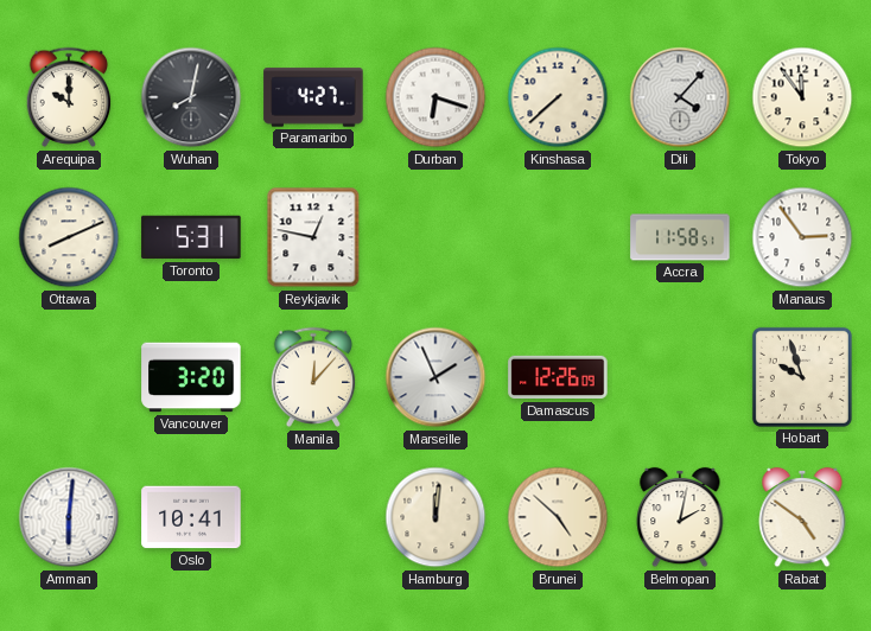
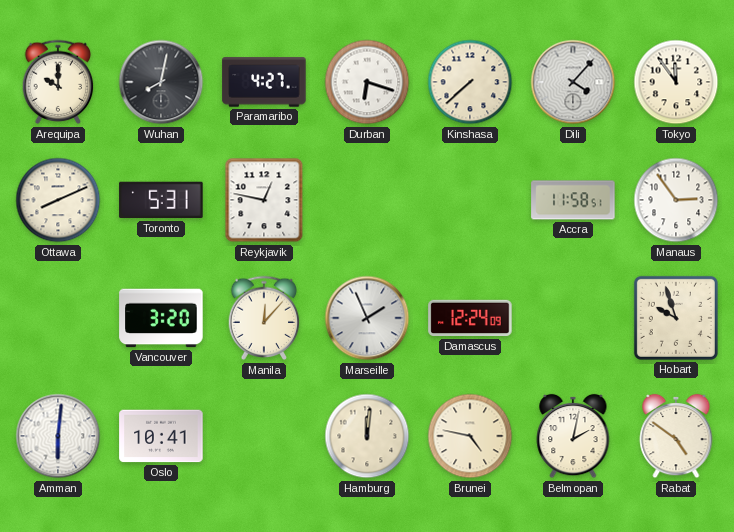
Damascus: 12:26 -> 12:24
Brunei: 4:52 -> 4:47
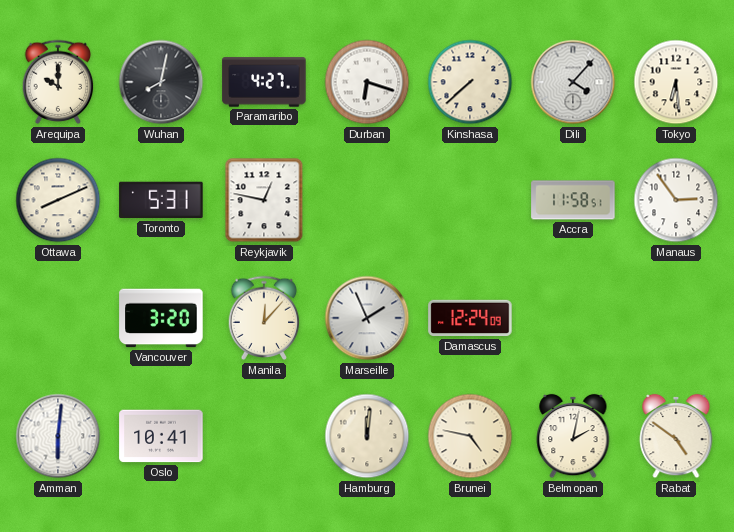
Tokyo: 11:54 -> 6:29
Hobart: 9:57 -> none
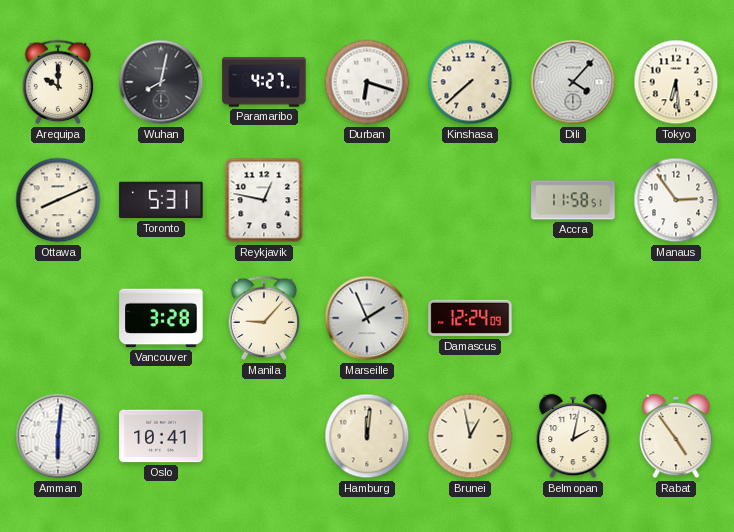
Vancouver: 3:20 -> 3:28
Manila: 12:07 -> 9:07
Brunei: 4:47 -> 12:58
Rabat: 4:51 -> 4:54
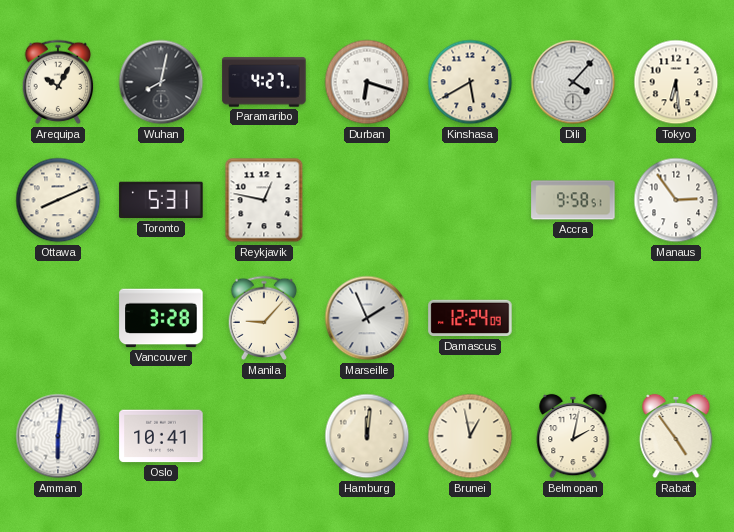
Arequipa: 10:00 -> 10:05
Kinshasa: 7:38 -> 5:40
Accra: 11:58 -> 9:58
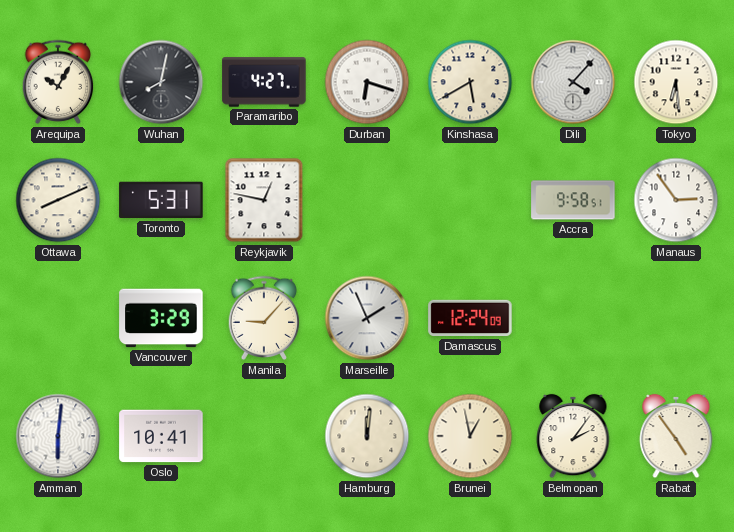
Vancouver: 3:28 -> 3:29
Belmopan: 2:02 -> 2:06
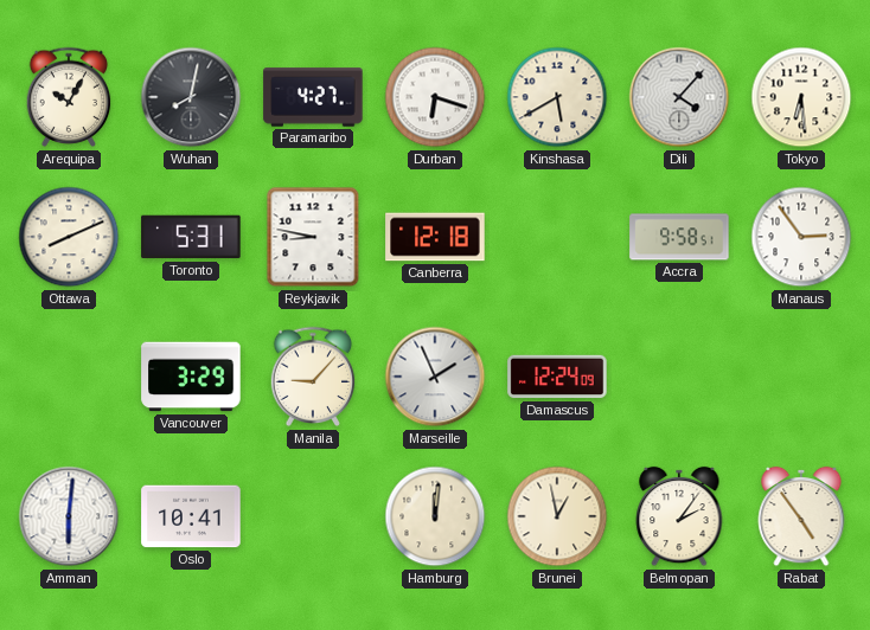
Reykjavik: 12:47 -> 8:47
Canberra: none -> 12:18
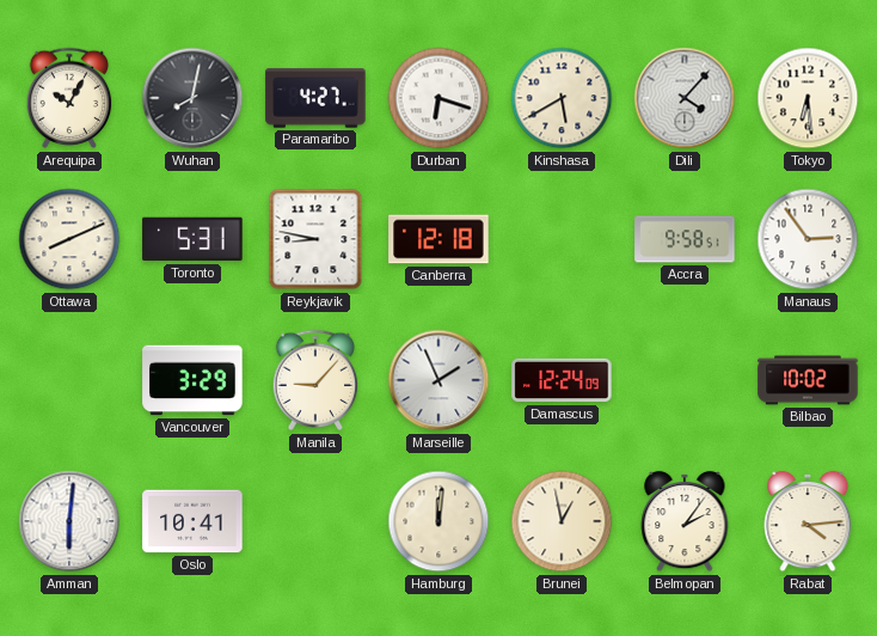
Bilbao: none -> 10:02
Rabat: 4:54 -> 4:14
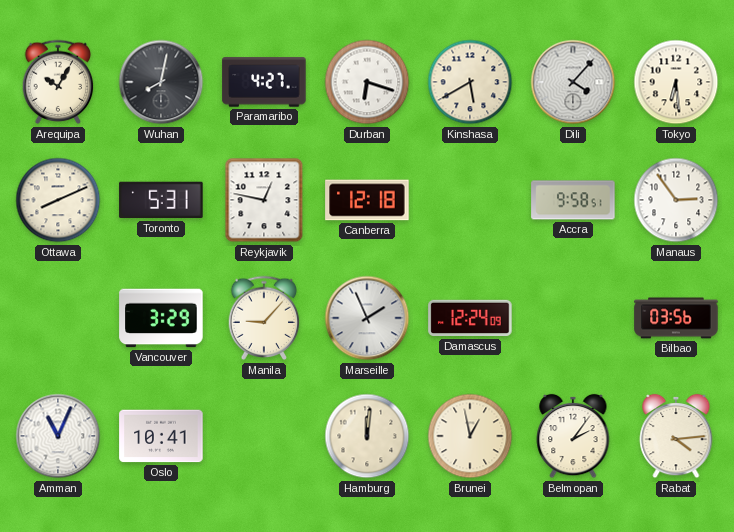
Reykjavik: 8:47 -> 12:47
Bilbao: 10:02 -> 03:56
Amman: 6:01 -> 11:04
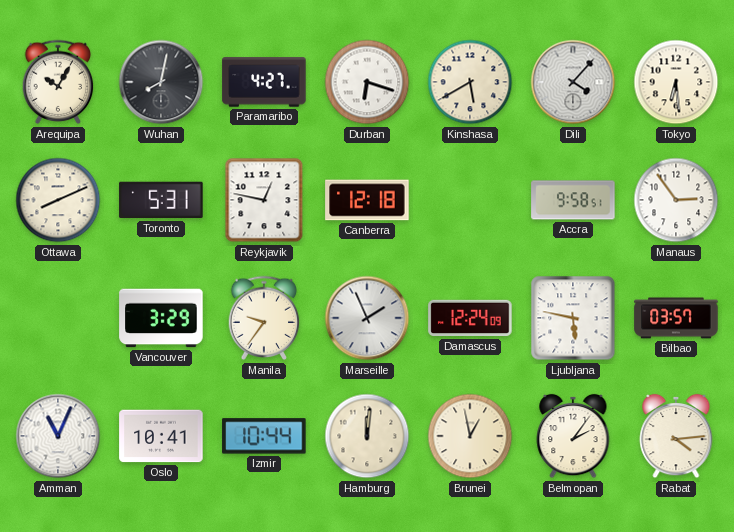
Manila: 9:07 -> 9:36
Ljubljana: none -> 5:47
Bilbao: 03:56 -> 03:57
Izmir: none -> 10:44
